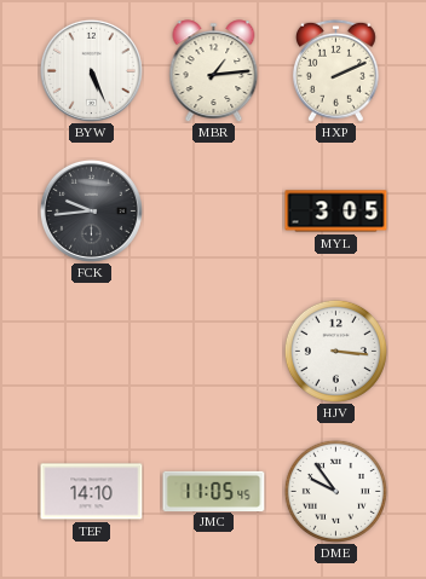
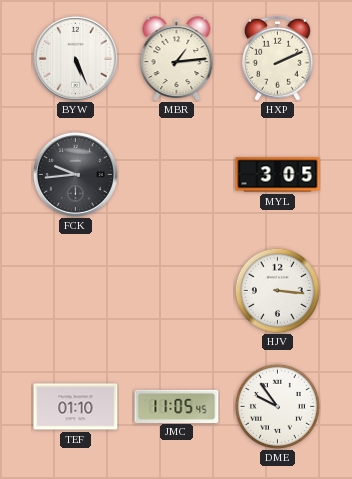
TEF: 14:10 -> 01:10
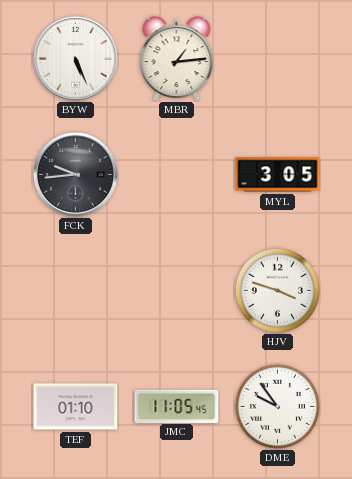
HXP: 2:11 -> none
HJV: 3:16 -> 3:48
